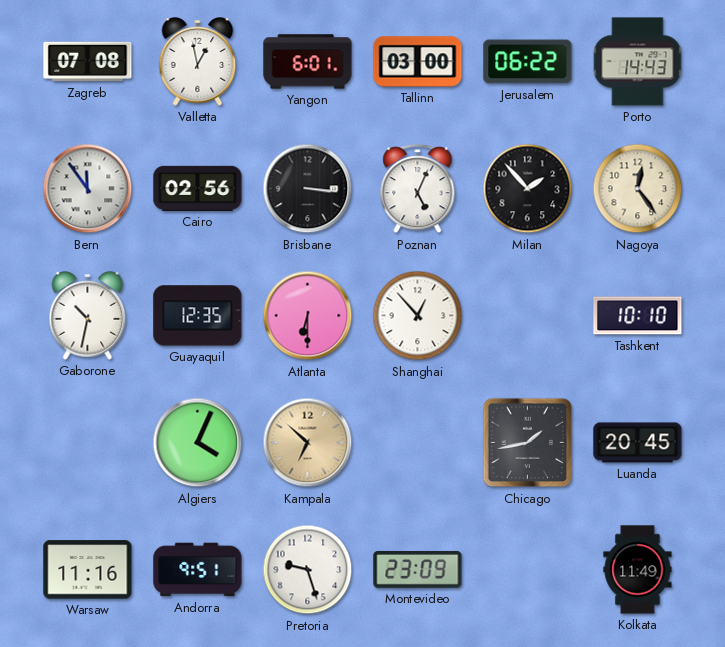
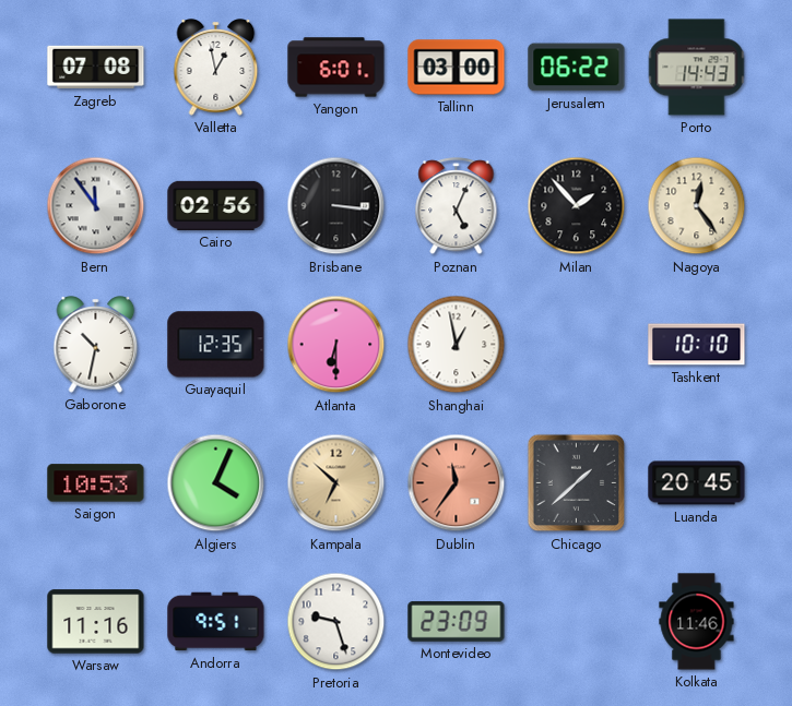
Shanghai: 12:53 -> 12:58
Saigon: none -> 10:53
Dublin: none -> 11:36
Chicago: 1:43 -> 1:38
Kolkata: 11:49 -> 11:46
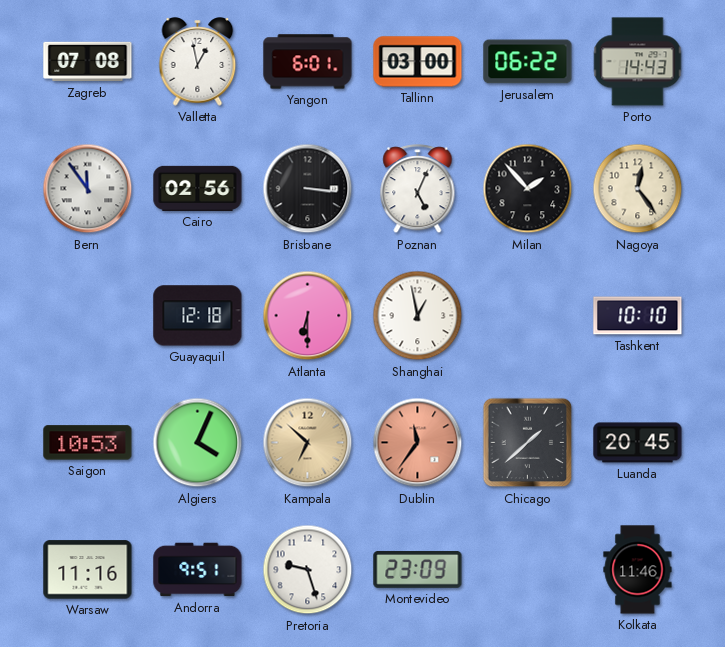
Gaborone: 10:32 -> none
Guayaquil: 12:35 -> 12:18
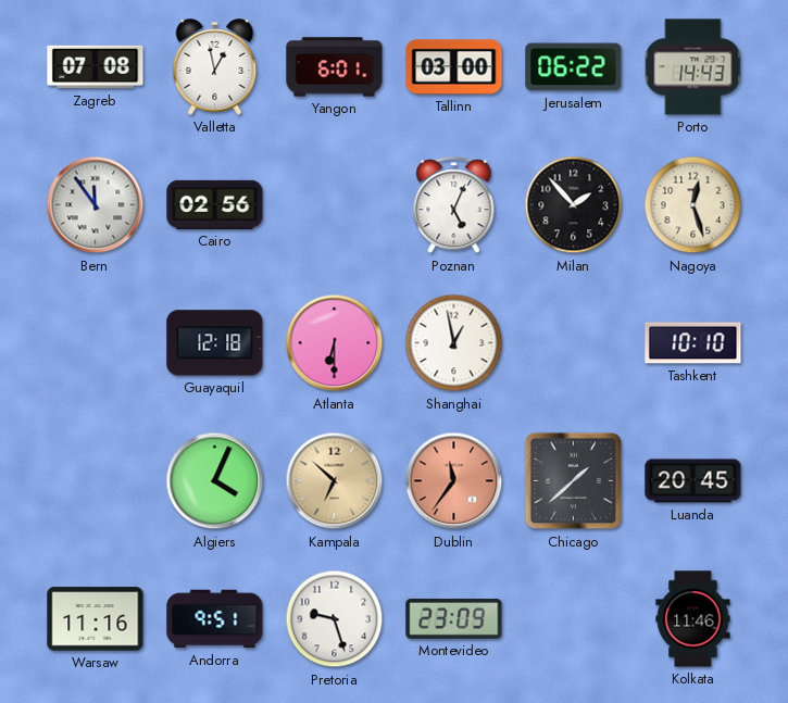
Brisbane: 3:16 -> none
Nagoya: 12:24 -> 12:27
Saigon: 10:53 -> none
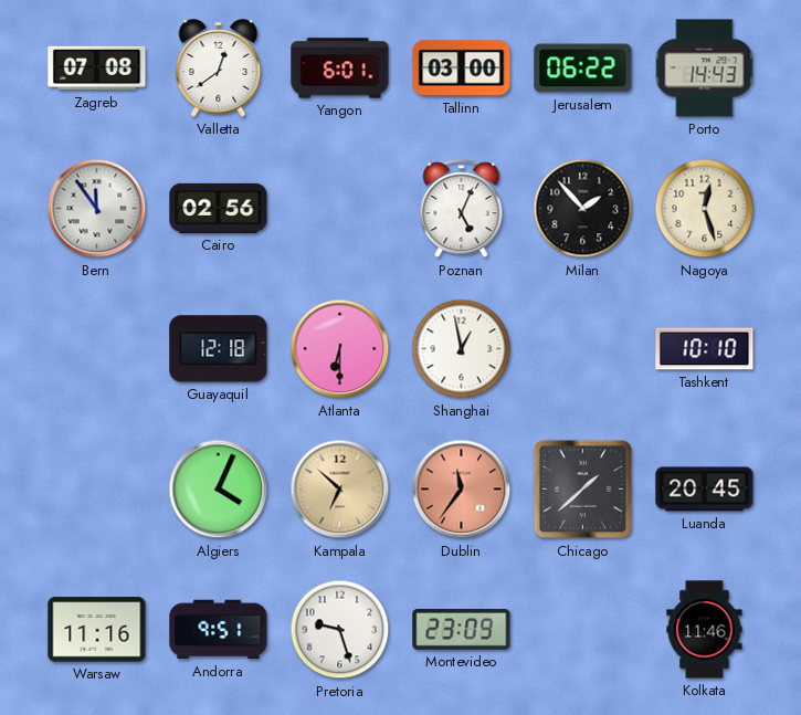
Valletta: 12:58 -> 12:39
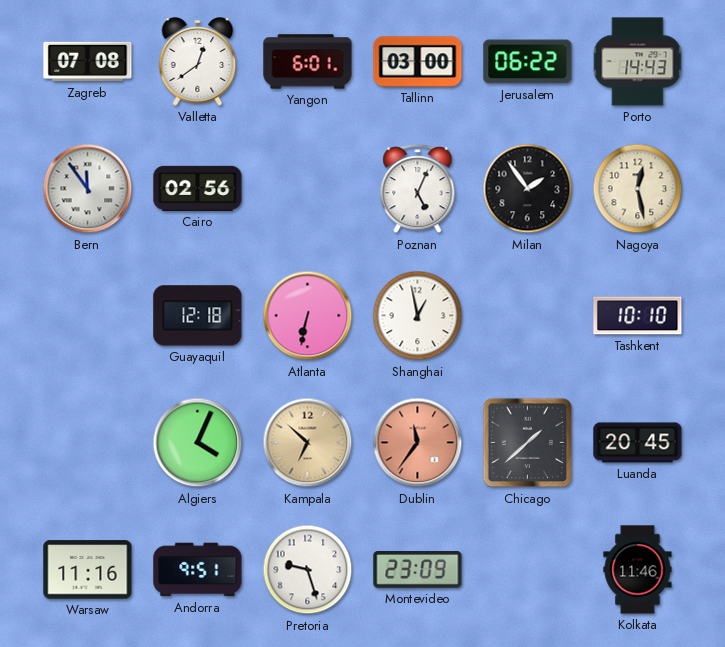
Milan: 1:53 -> 1:54
Nagoya: 12:27 -> 12:28
Atlanta: 6:30 -> 6:32
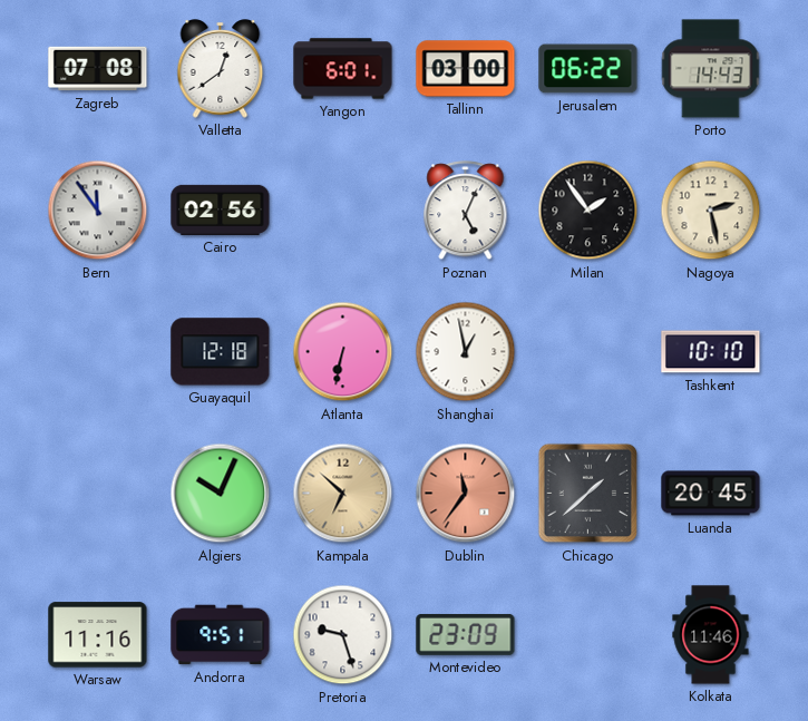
Nagoya: 12:28 -> 2:28
Algiers: 4:04 -> 10:04
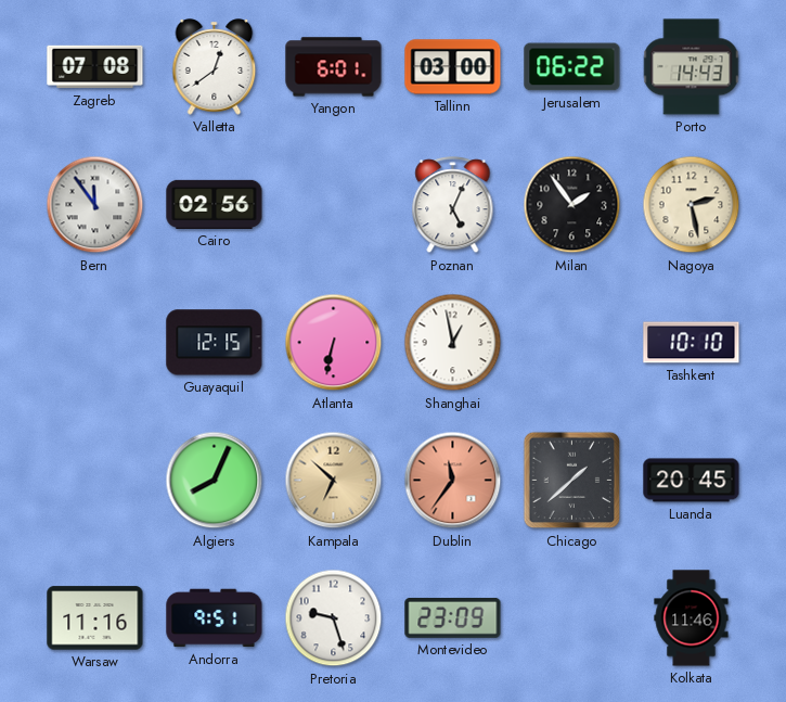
Guayaquil: 12:18 -> 12:15
Algiers: 10:04 -> 8:04
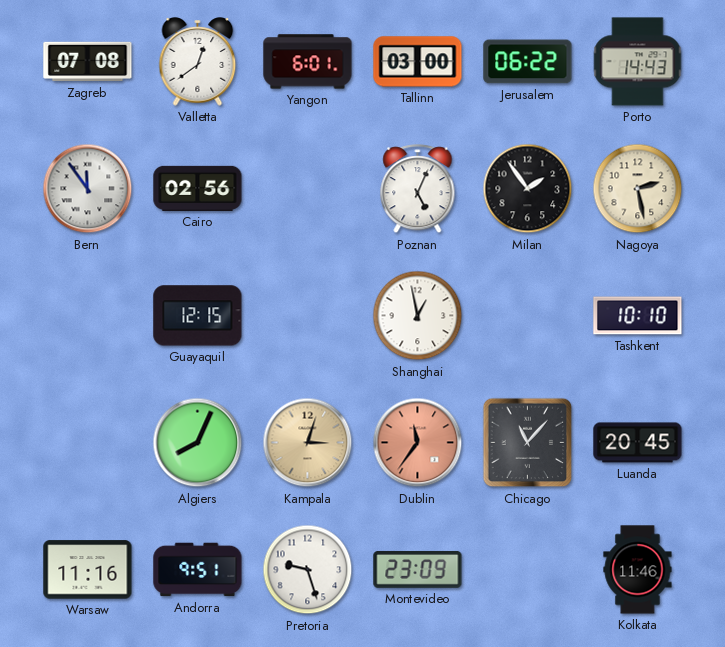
Atlanta: 6:32 -> none
Kampala: 6:52 -> 3:03
Chicago: 1:38 -> 11:07
